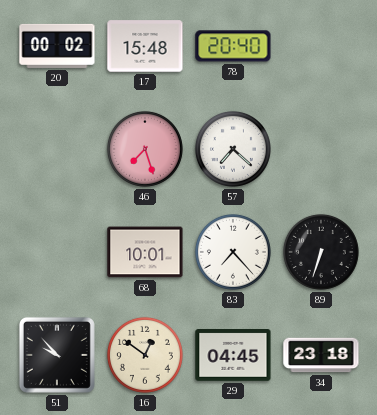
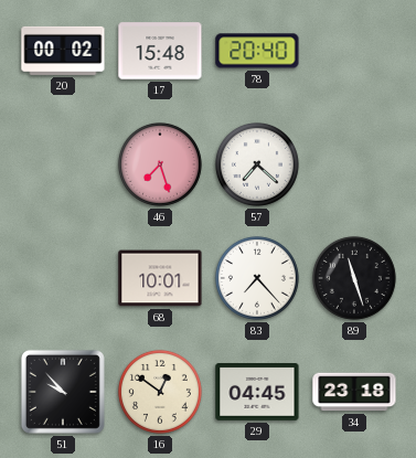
89: 6:33 -> 11:27
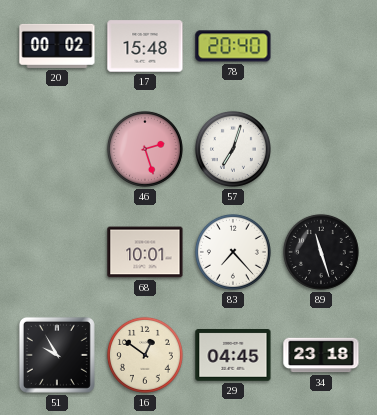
46: 7:27 -> 2:27
57: 7:22 -> 7:03
51: 9:53 -> 9:55
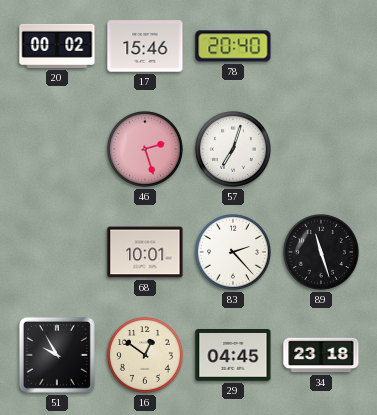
17: 15:48 -> 15:46
83: 7:23 -> 2:23
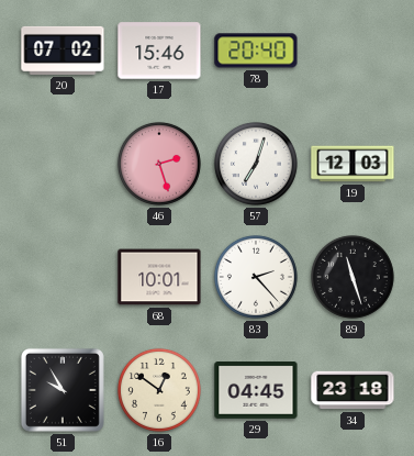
20: 00:02 -> 07:02
19: none -> 12:03
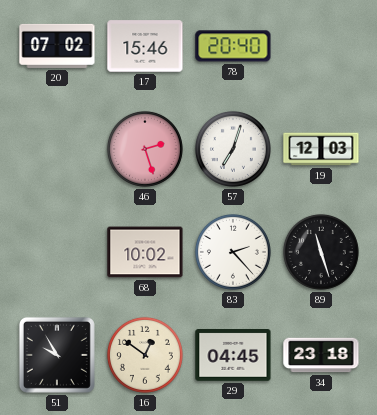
68: 10:01 -> 10:02
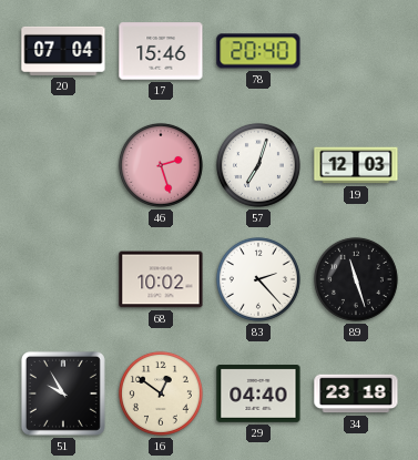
20: 07:02 -> 07:04
29: 04:45 -> 04:40
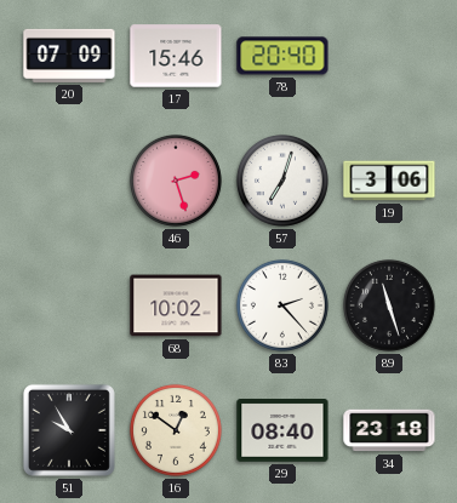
20: 07:04 -> 07:09
19: 12:03 -> 3:06
29: 04:40 -> 08:40
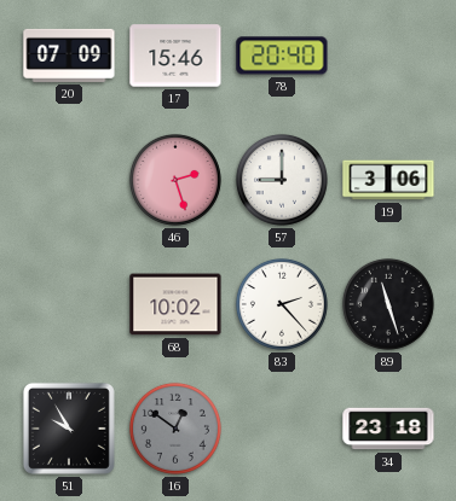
57: 7:03 -> 9:00
16 dial: cream -> grey
29: 08:40 -> none
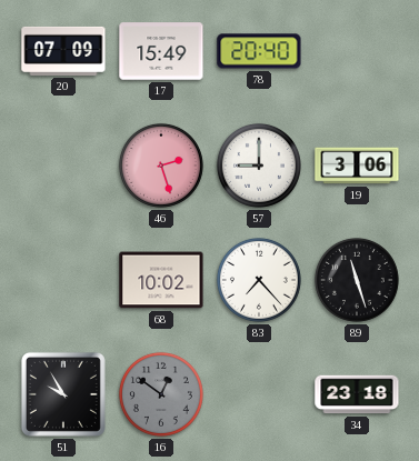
17: 15:46 -> 15:49
83: 2:23 -> 7:23
